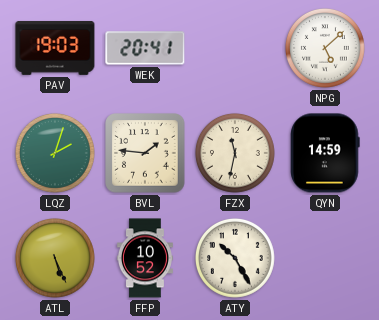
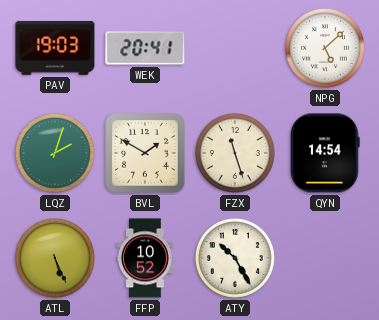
BVL: 1:46 -> 1:50
FZX: 11:32 -> 11:27
QYN: 14:59 -> 14:54
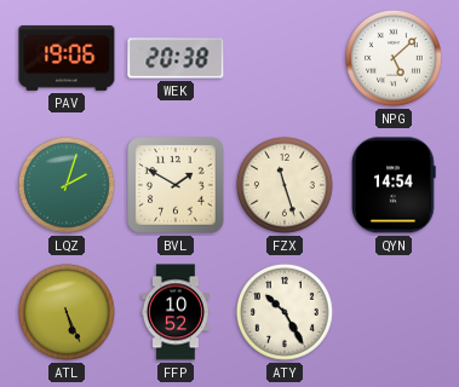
PAV: 19:03 -> 19:06
WEK: 20:41 -> 20:38
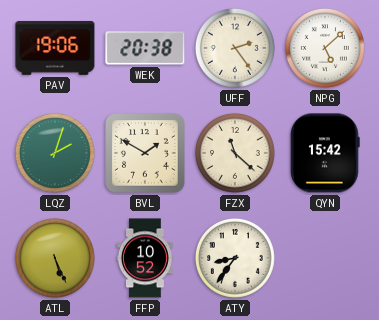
UFF: none -> 2:24
FZX: 11:27 -> 11:22
QYN: 14:54 -> 15:42
ATY: 10:25 -> 8:36
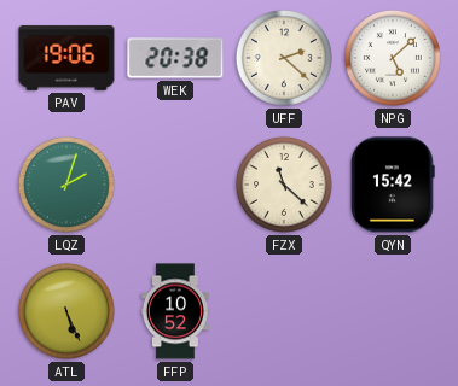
UFF: 2:24 -> 2:22
BVL: 1:50 -> none
ATY: 8:36 -> none
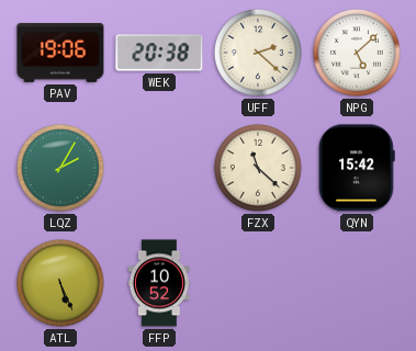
LQZ: 2:03 -> 2:05
